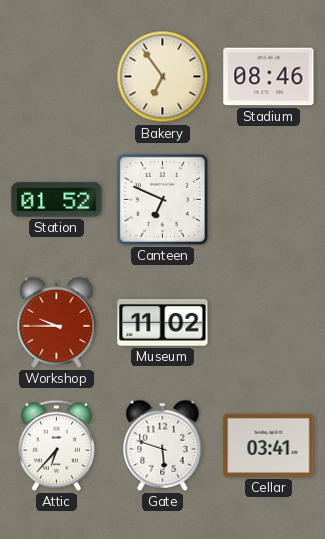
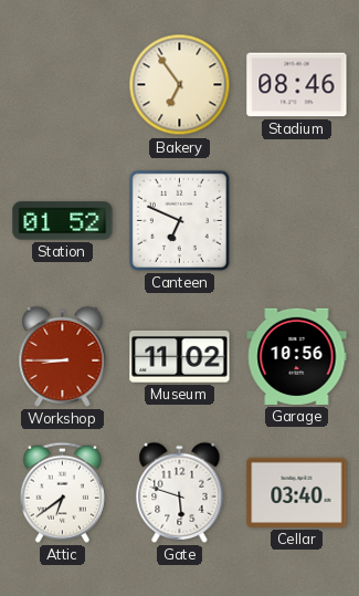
Workshop: 9:45 -> 8:45
Garage: none -> 10:56
Attic: 6:37 -> 6:39
Cellar: 03:41 -> 03:40
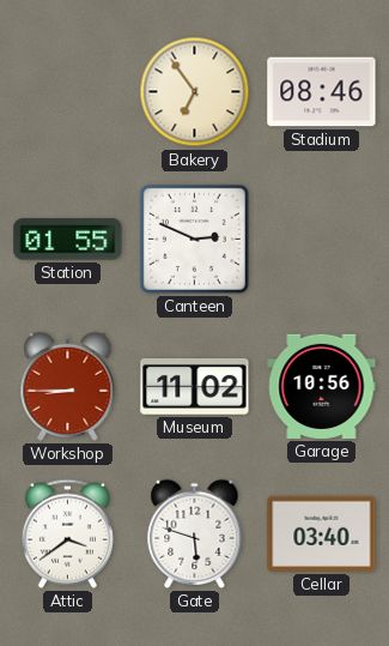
Station: 01:52 -> 01:55
Canteen: 6:49 -> 2:49
Attic: 6:39 -> 3:39
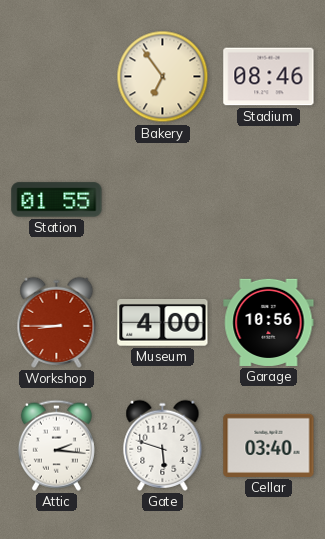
Canteen: 2:49 -> none
Museum: 11:02 -> 4:00
Attic: 3:39 -> 2:16
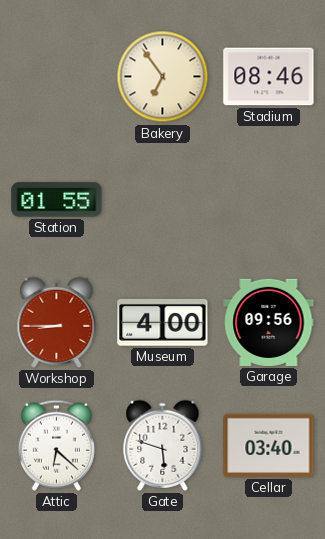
Garage: 10:56 -> 09:56
Attic: 2:16 -> 6:22
